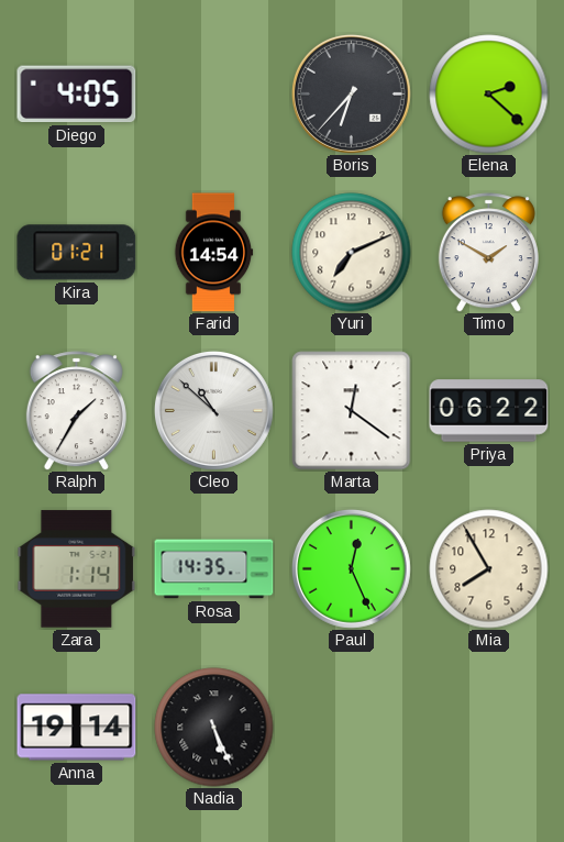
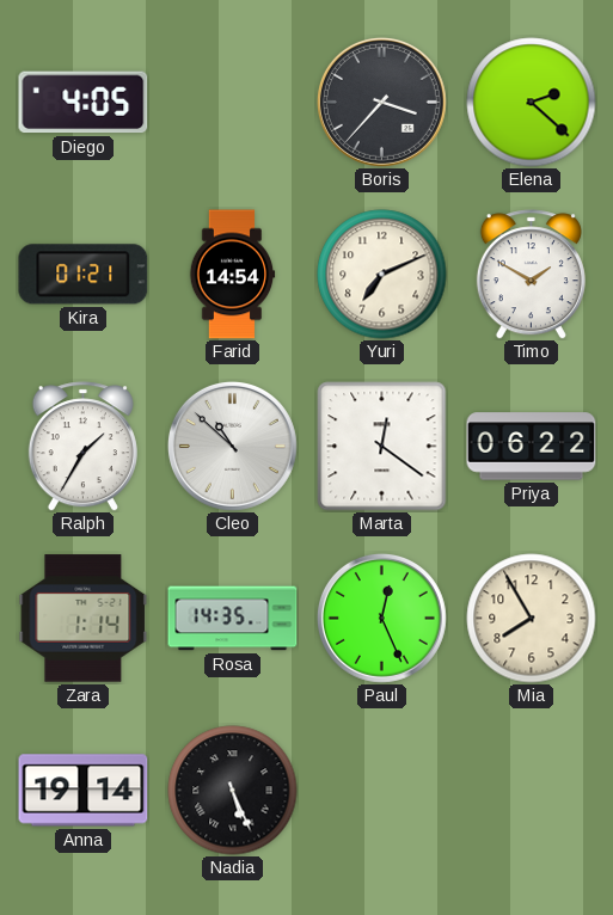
Boris: 6:37 -> 3:37
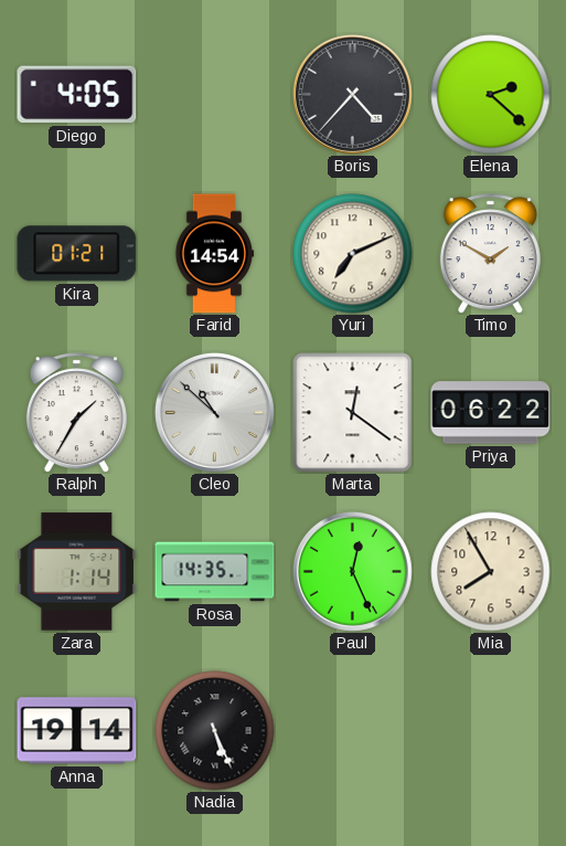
Boris: 3:37 -> 4:37
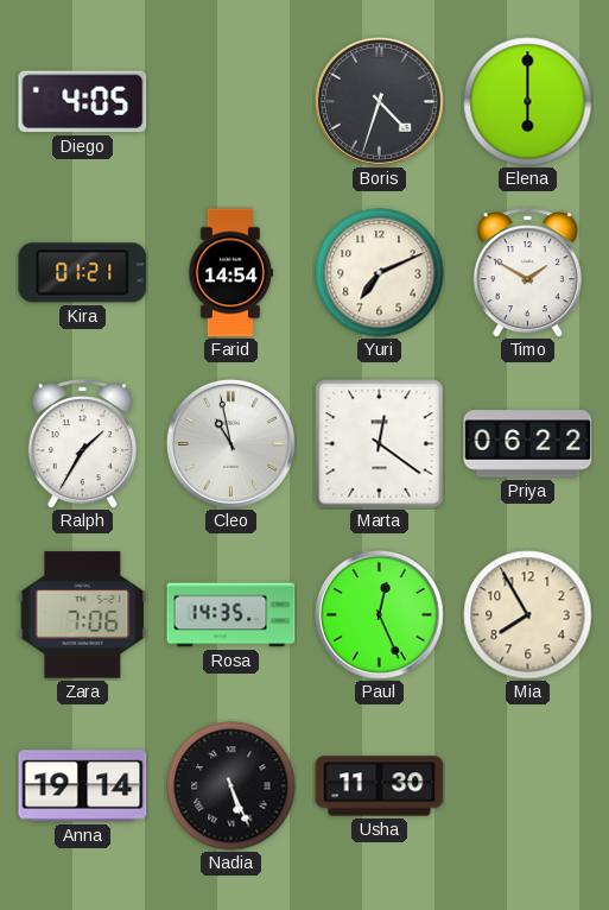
Boris: 4:37 -> 4:33
Elena: 2:22 -> 6:00
Cleo: 10:52 -> 10:58
Zara: 1:14 -> 7:06
Usha: none -> 11:30
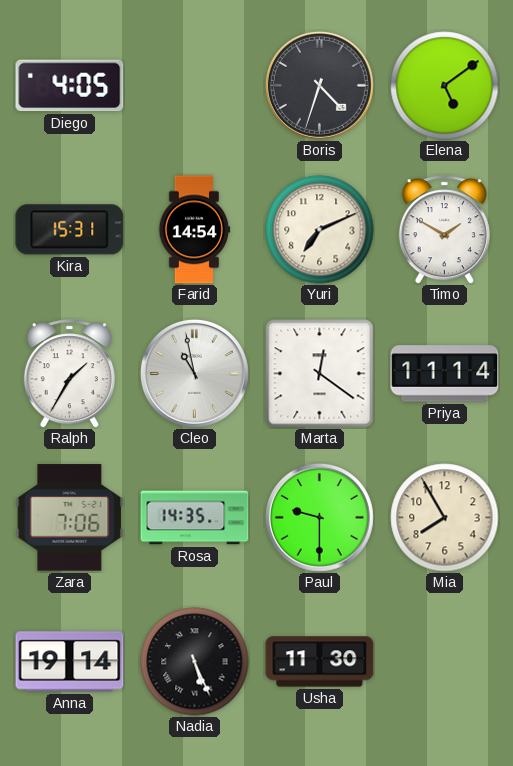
Elena: 6:00 -> 5:09
Kira: 01:21 -> 15:31
Priya: 06:22 -> 11:14
Paul: 12:26 -> 9:30
